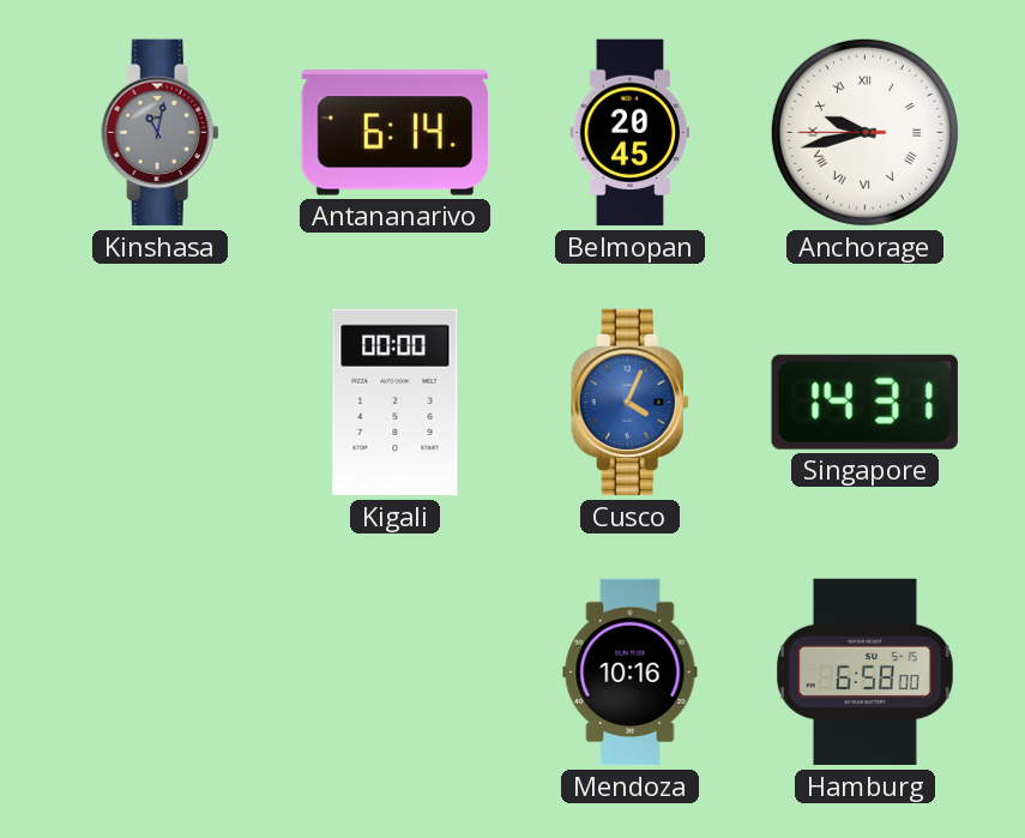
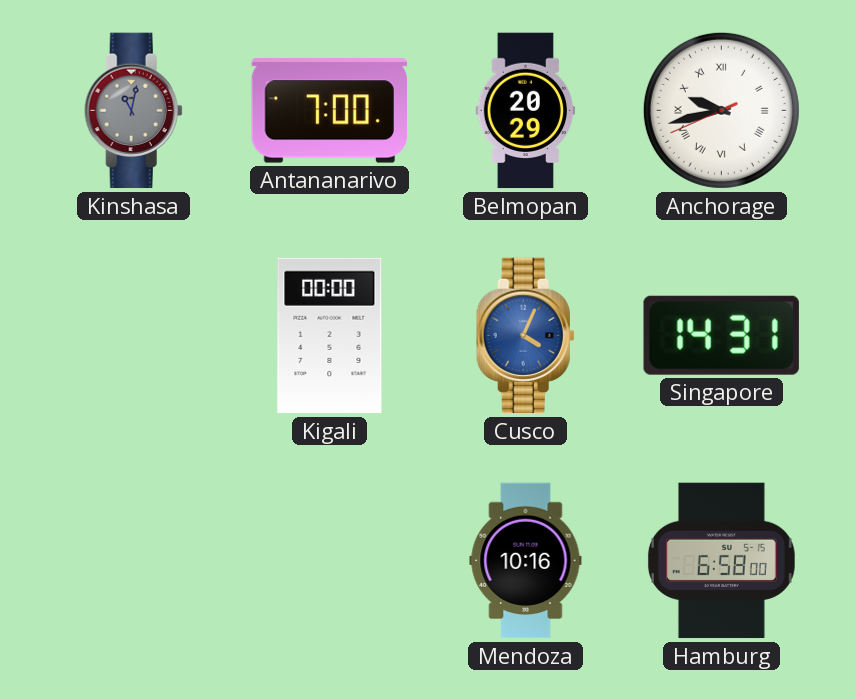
Antananarivo: 6:14 -> 7:00
Belmopan: 20:45 -> 20:29
Anchorage: 9:42:45 -> 9:42:41
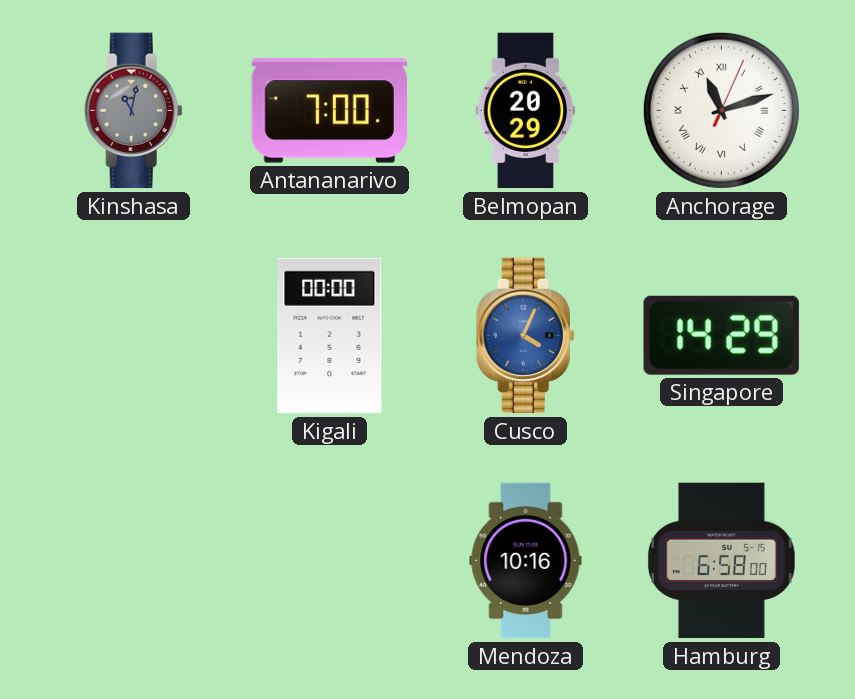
Anchorage: 9:42 -> 11:12
Singapore: 14:31 -> 14:29
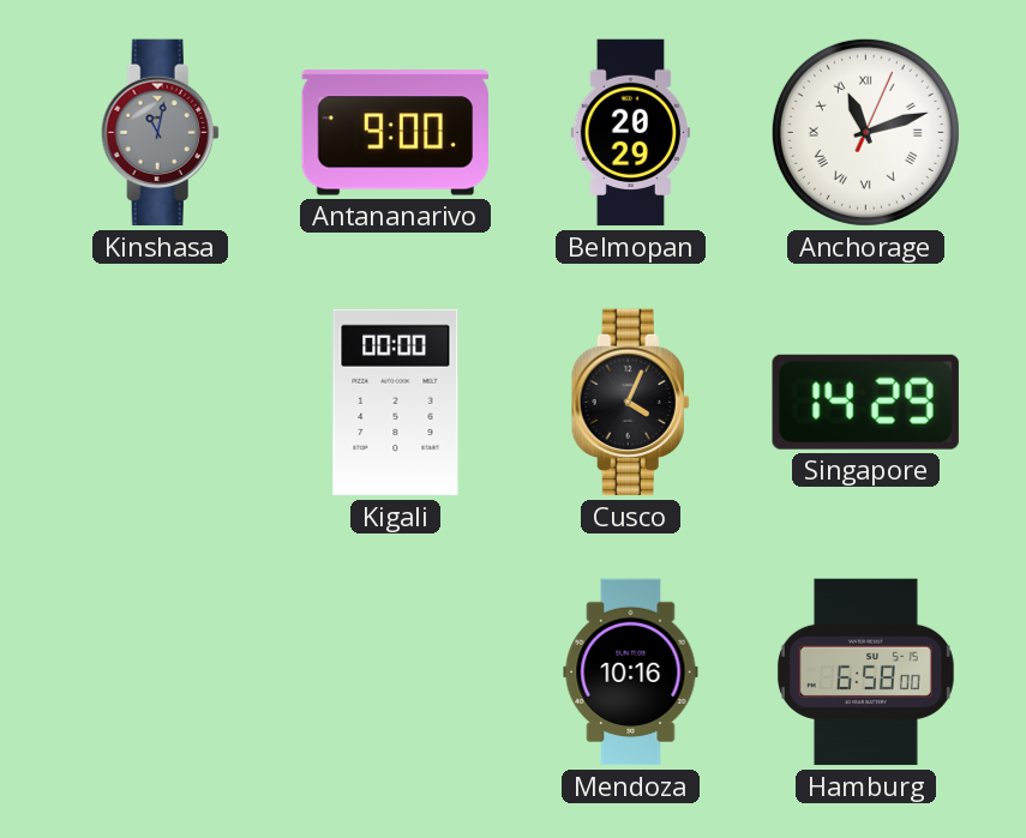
Antananarivo: 7:00 -> 9:00
Cusco dial: blue -> black
